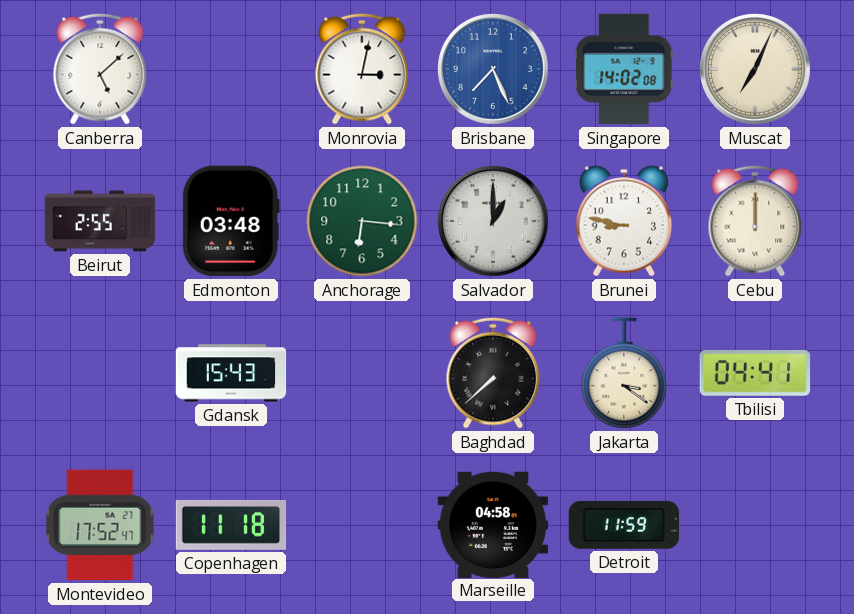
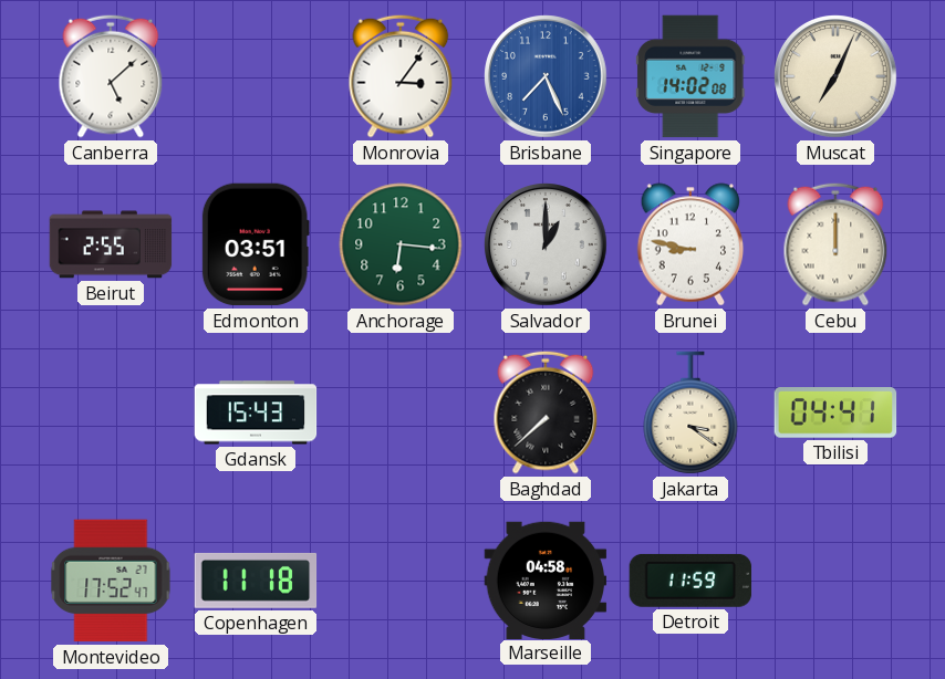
Monrovia: 3:02 -> 3:06
Edmonton: 03:48 -> 03:51
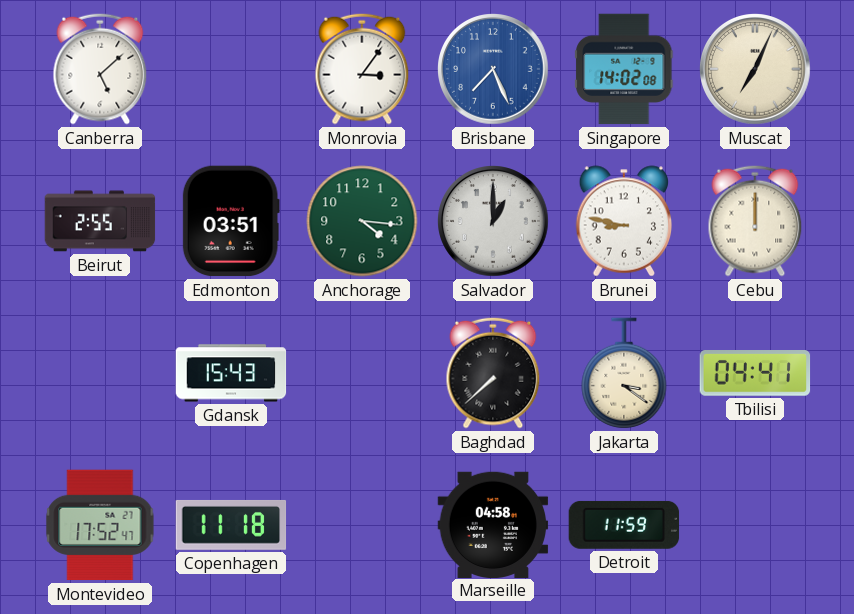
Anchorage: 6:16 -> 4:16
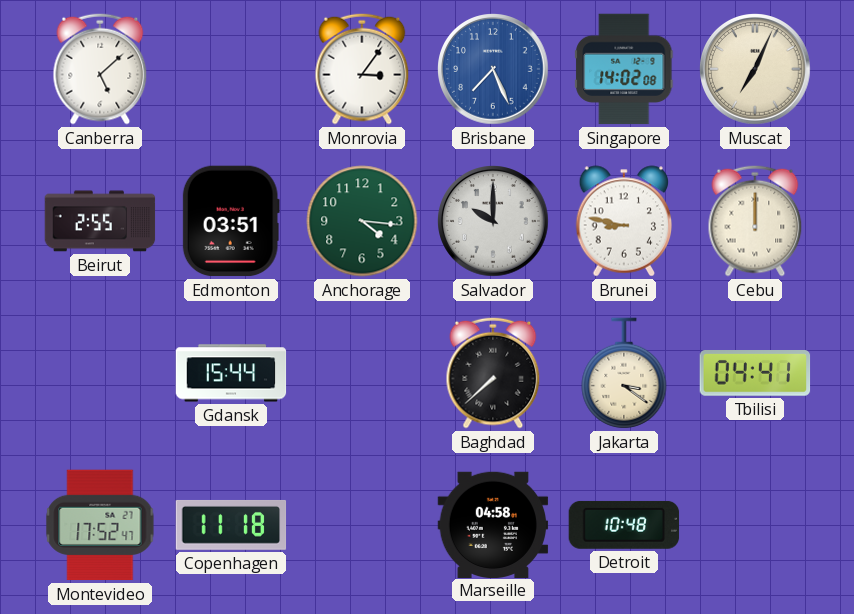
Salvador: 1:00 -> 10:00
Gdansk: 15:43 -> 15:44
Detroit: 11:59 -> 10:48
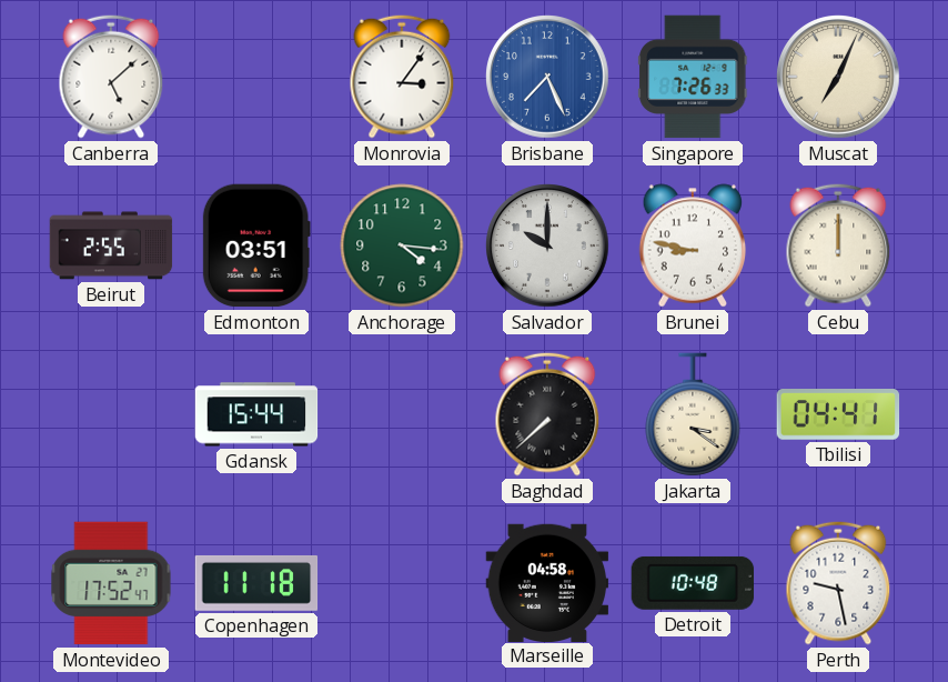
Singapore: 14:02 -> 7:26
Perth: none -> 9:28
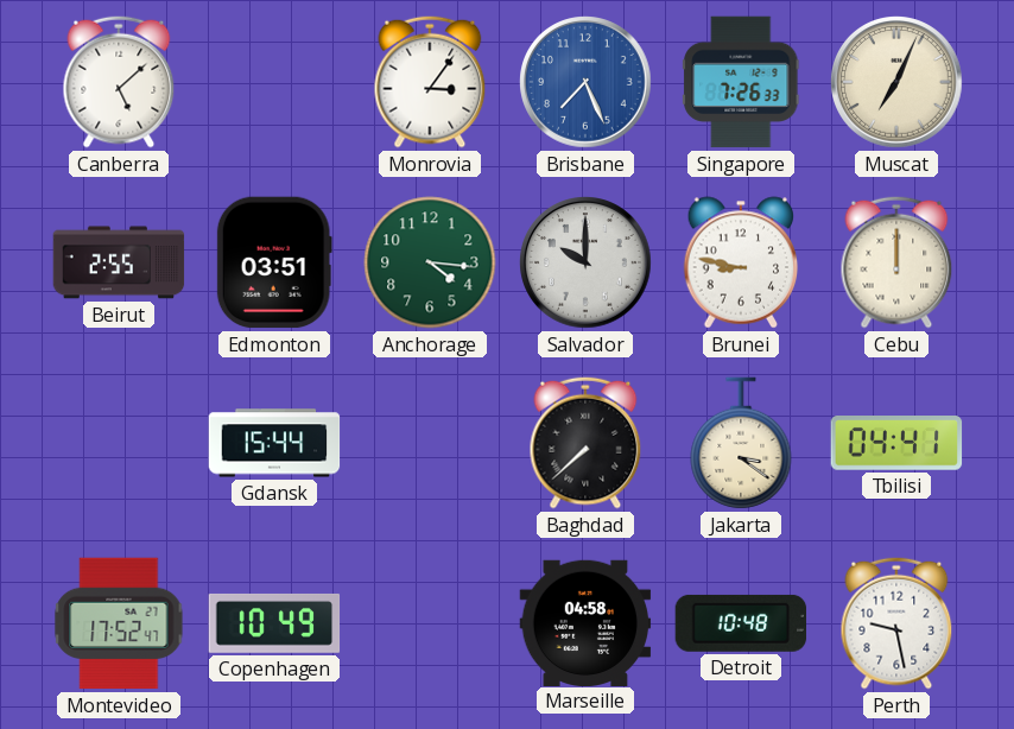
Copenhagen: 11:18 -> 10:49
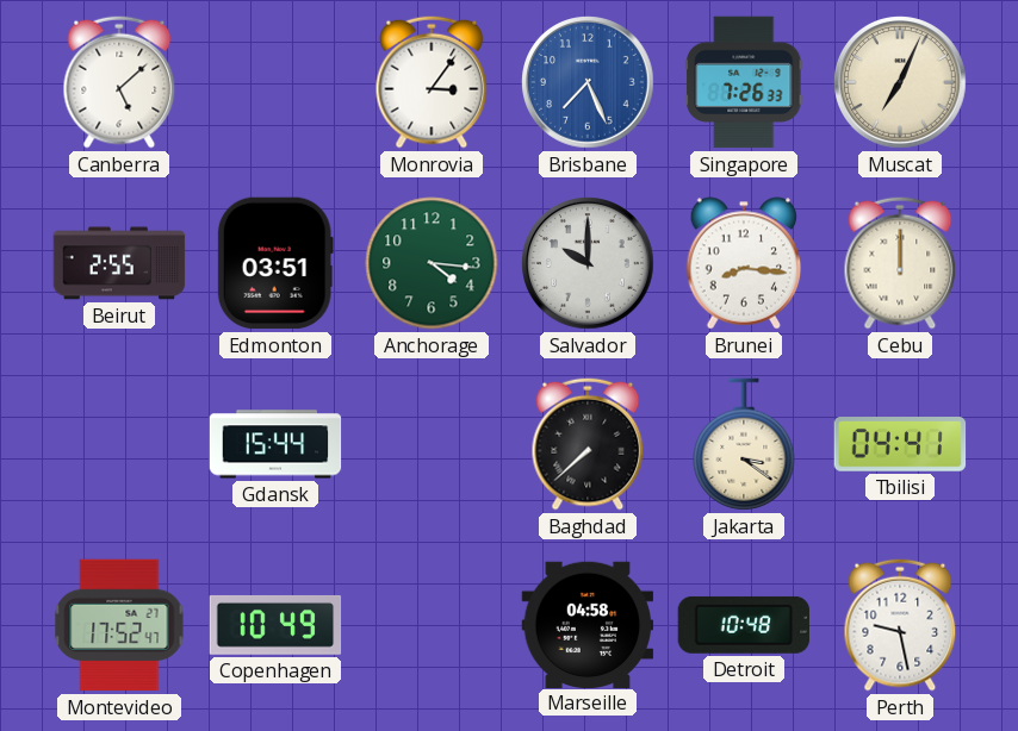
Brunei: 8:47 -> 8:16
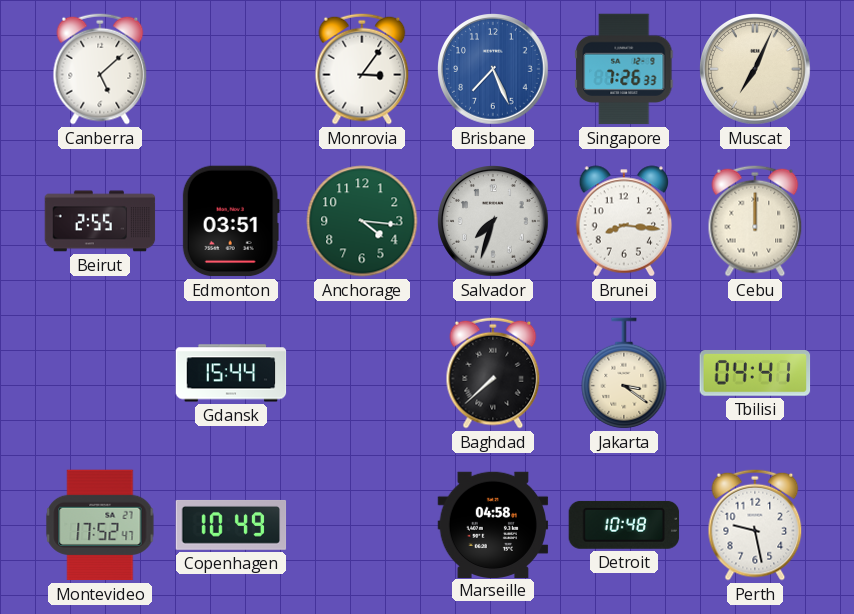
Salvador: 10:00 -> 7:33
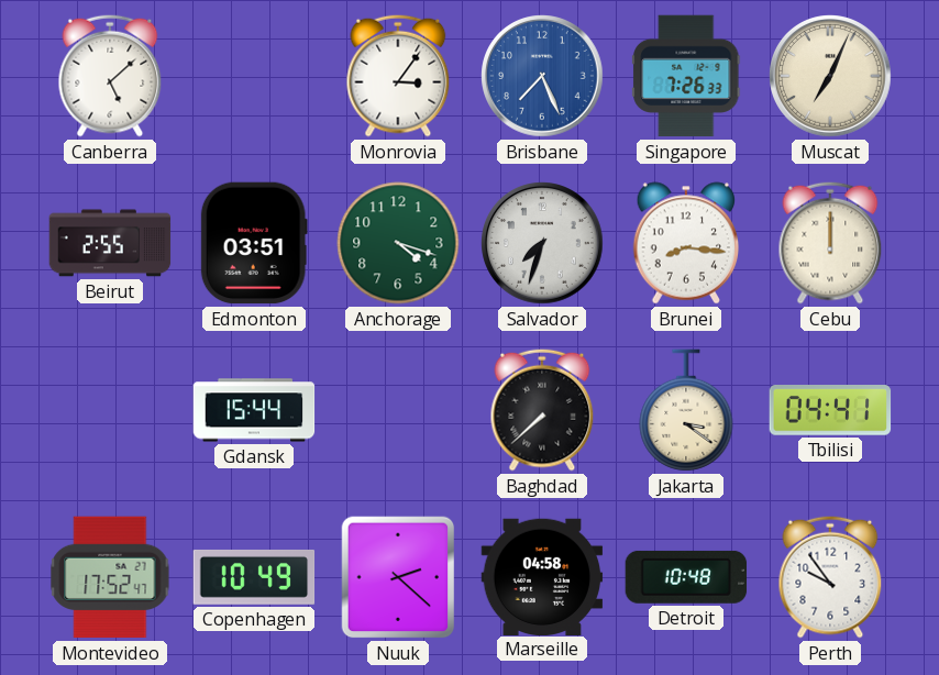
Anchorage: 4:16 -> 4:18
Nuuk: none -> 2:22
Perth: 9:28 -> 9:54
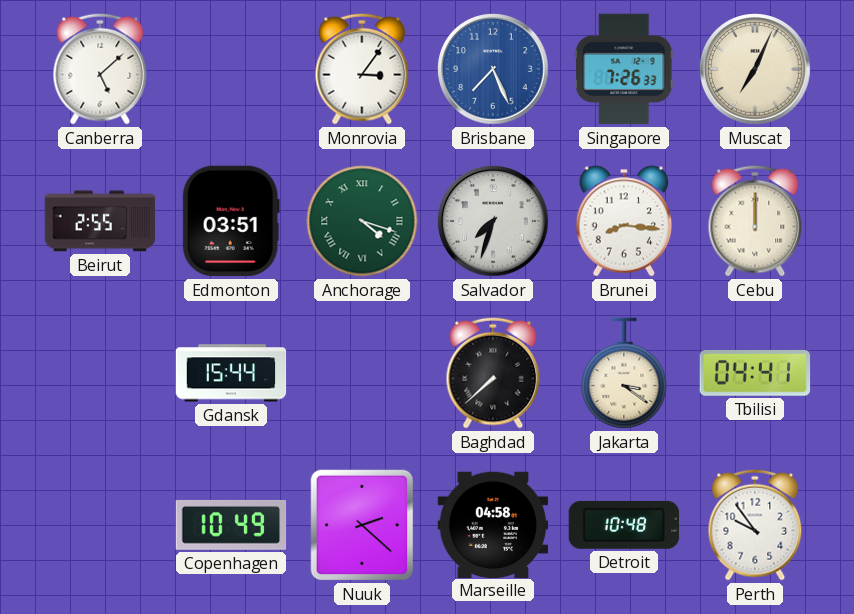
Anchorage numerals: Arabic -> Roman
Montevideo: 17:52 -> none
